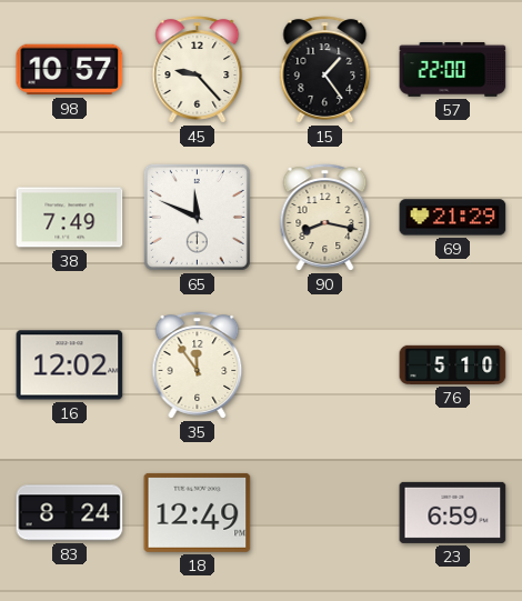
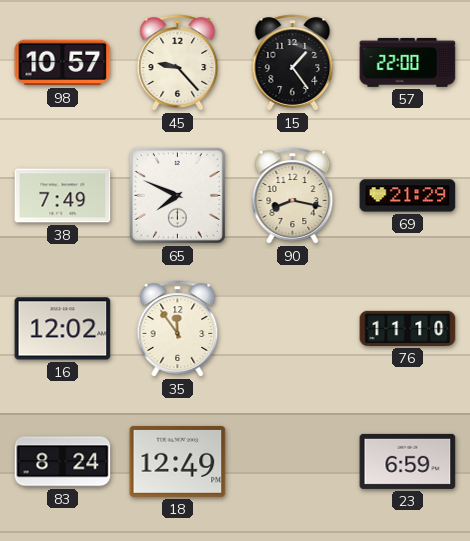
65: 11:49 -> 7:49
76: 5:10 -> 11:10
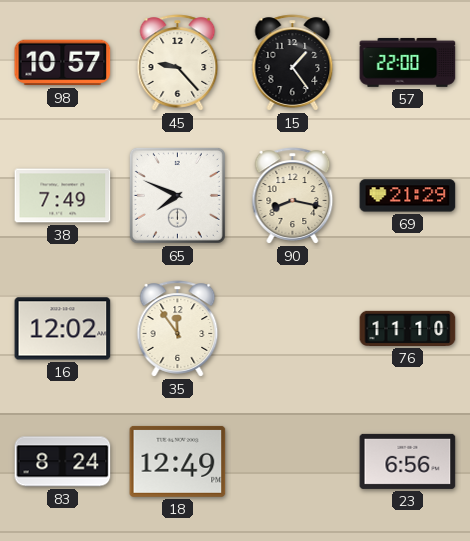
23: 6:59 -> 6:56
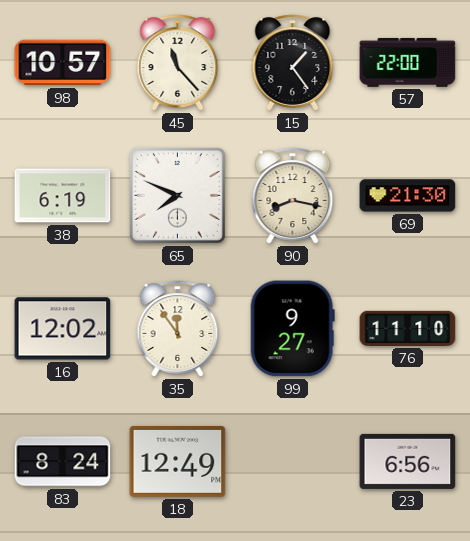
45: 9:23 -> 11:23
38: 7:49 -> 6:19
69: 21:29 -> 21:30
99: none -> 9:27
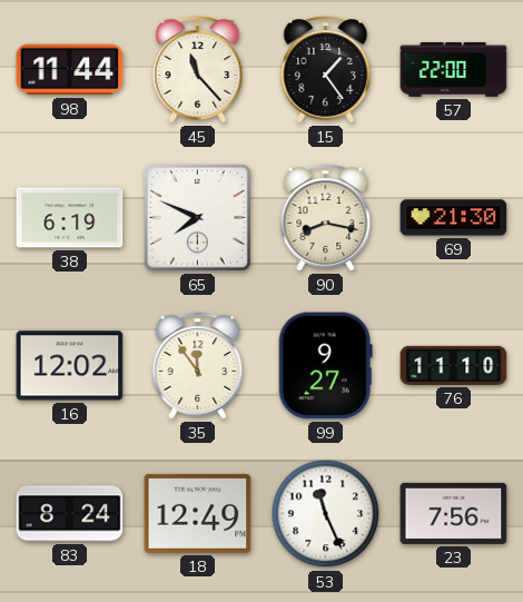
98: 10:57 -> 11:44
53: none -> 11:26
23: 6:56 -> 7:56
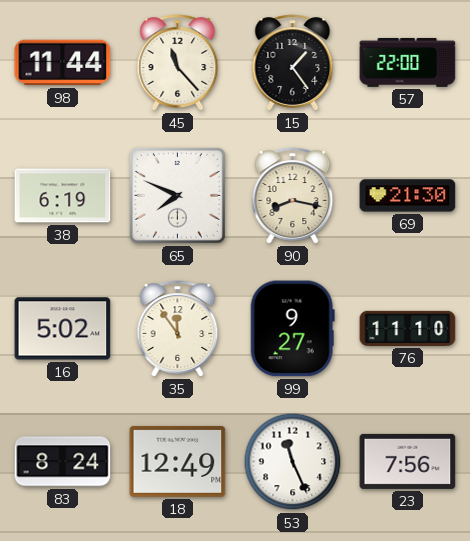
16: 12:02 -> 5:02
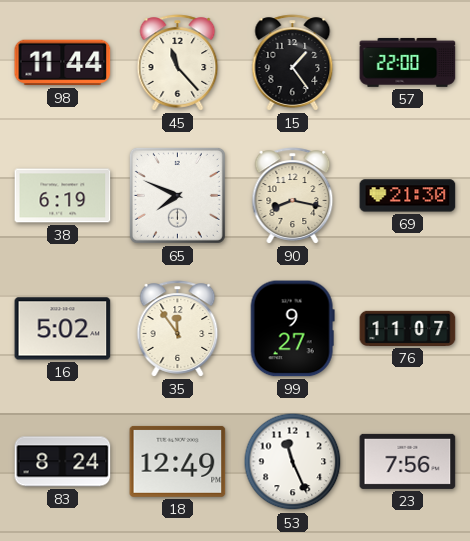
76: 11:10 -> 11:07
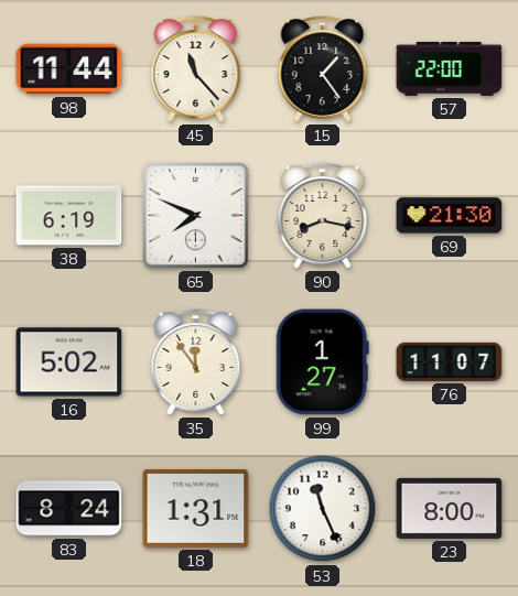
99: 9:27 -> 1:27
18: 12:49 -> 1:31
23: 7:56 -> 8:00
